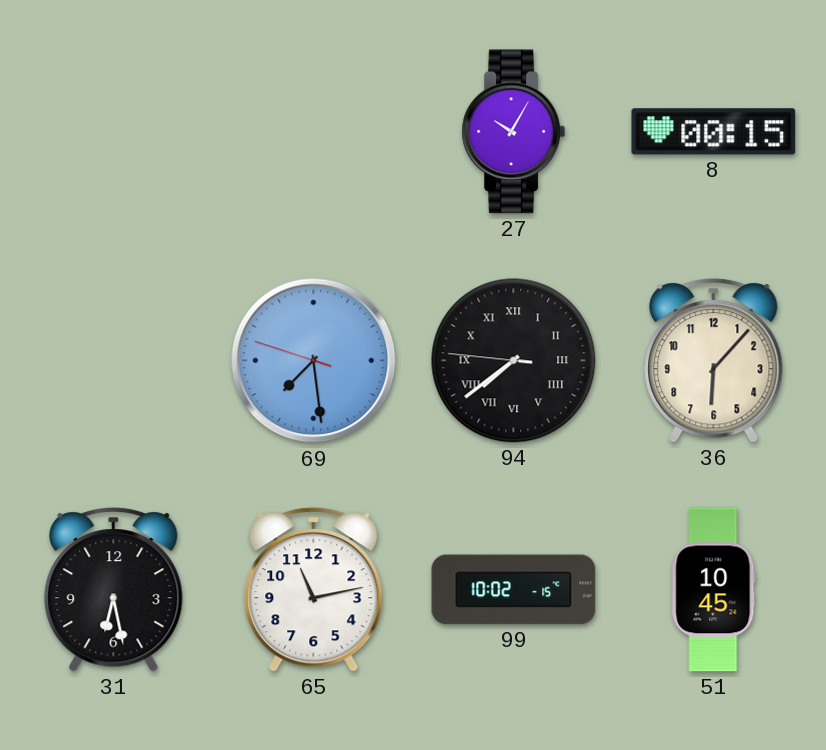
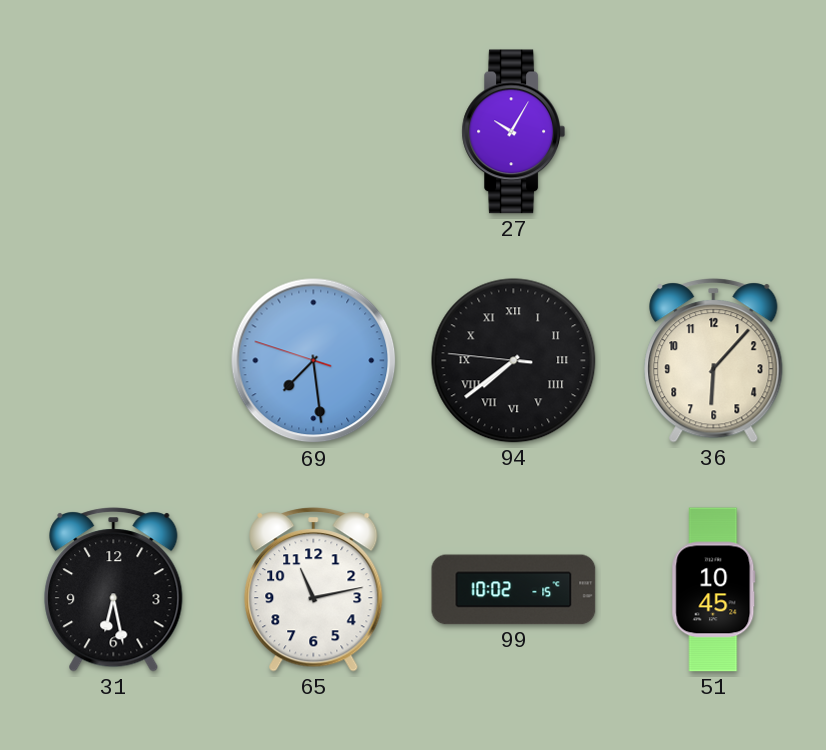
8: 00:15 -> none
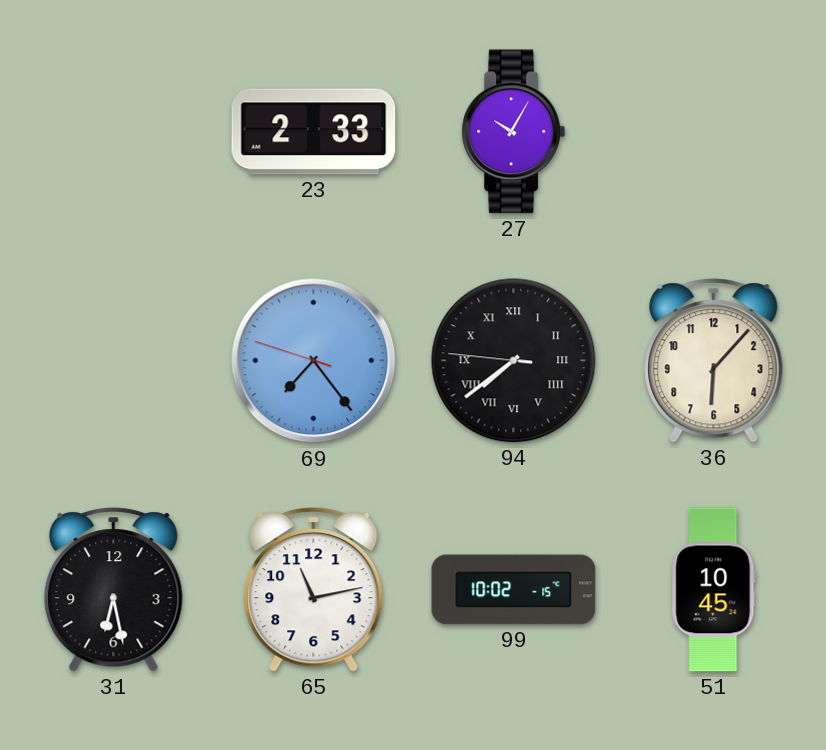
23: none -> 2:33
69: 7:28 -> 7:23
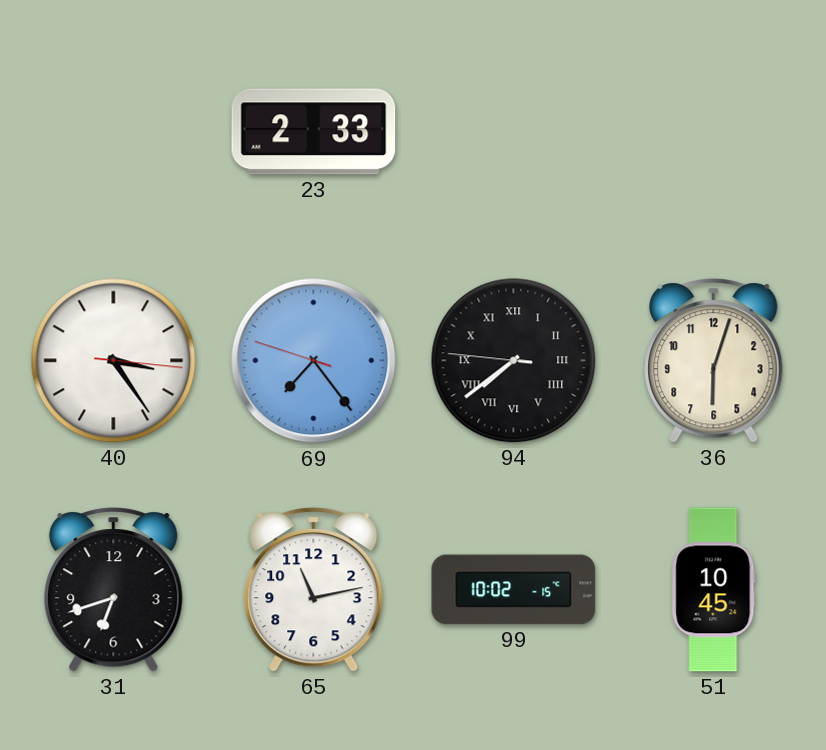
27: 10:05 -> none
40: none -> 3:24
36: 6:07 -> 6:03
31: 6:28 -> 6:42
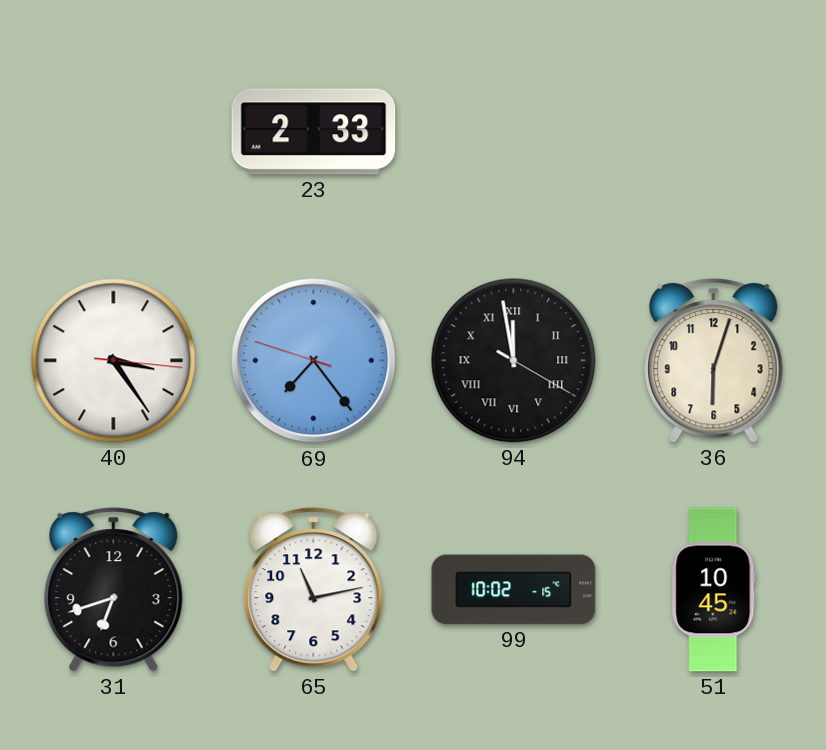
94: 7:38 -> 11:58
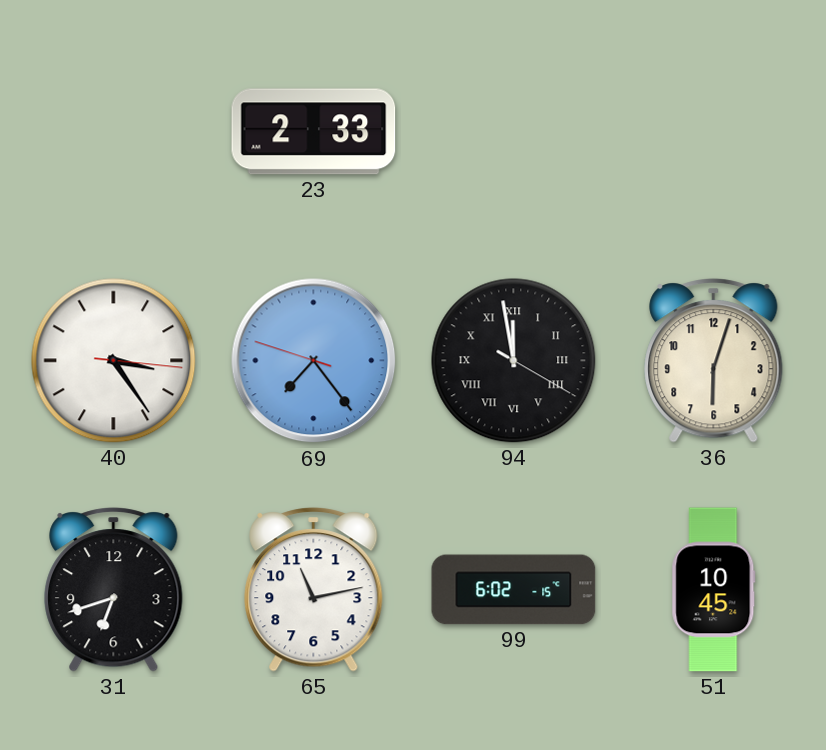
99: 10:02 -> 6:02
